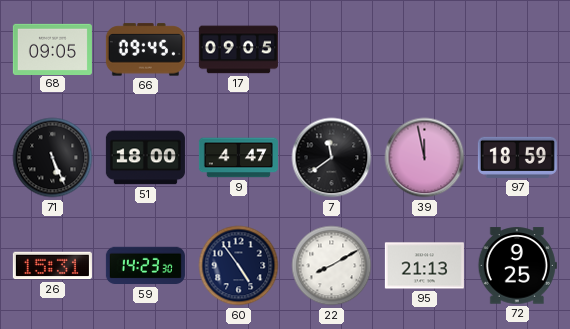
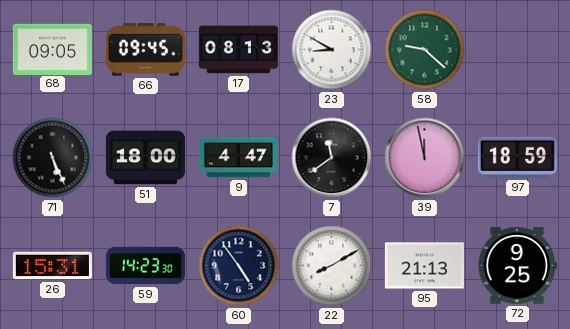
17: 09:05 -> 08:13
23: none -> 8:50
58: none -> 9:22
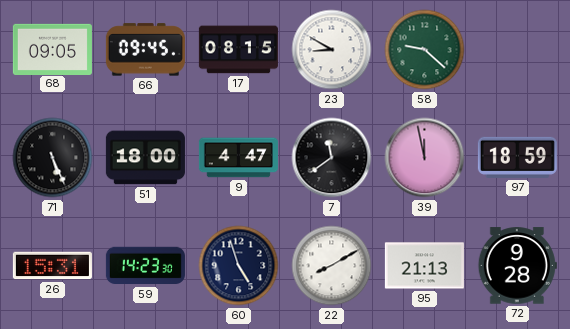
17: 08:13 -> 08:15
60: 4:54 -> 4:57
72: 9:25 -> 9:28
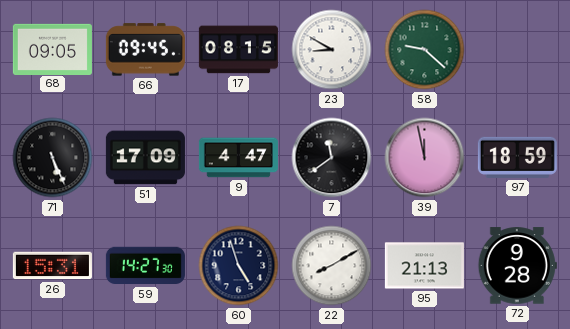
51: 18:00 -> 17:09
59: 14:23 -> 14:27
